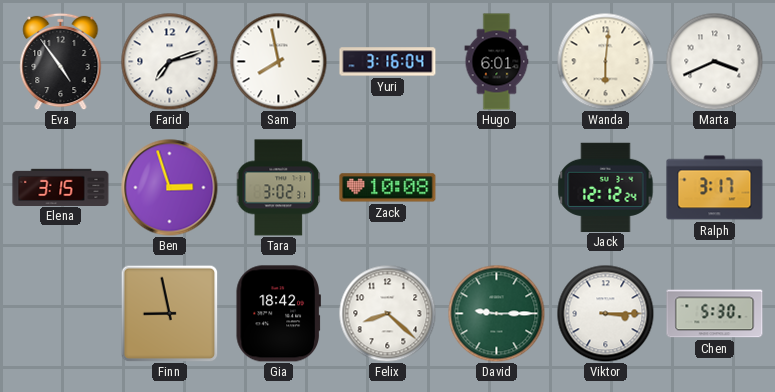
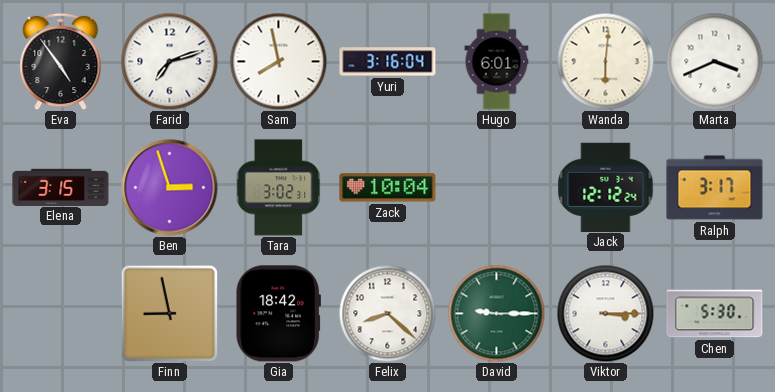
Zack: 10:08 -> 10:04
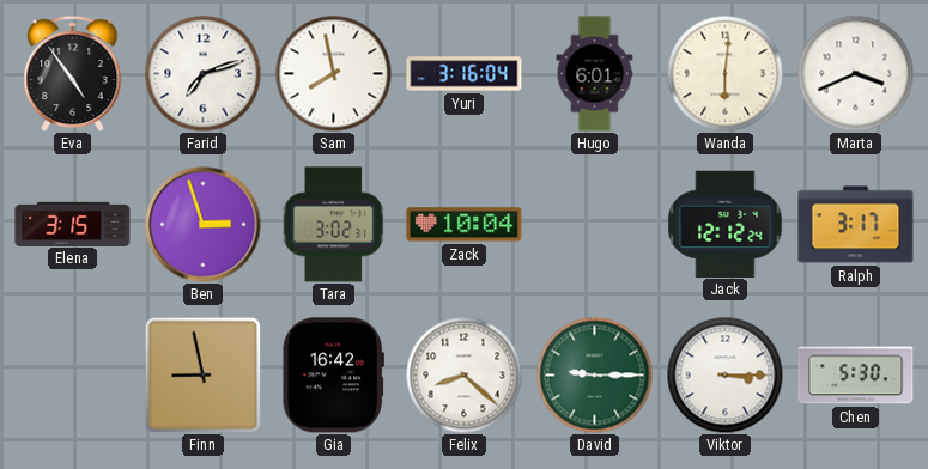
Gia: 18:42 -> 16:42
